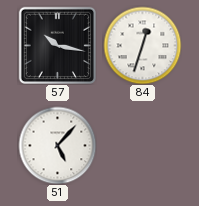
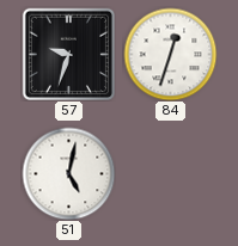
57: 10:17 -> 9:33
51: 5:07 -> 5:02
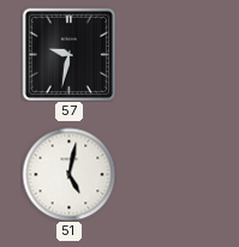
57: 9:33 -> 9:32
84: 12:33 -> none
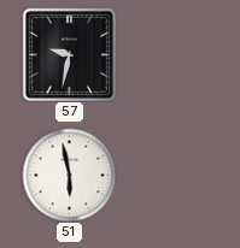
51: 5:02 -> 5:58
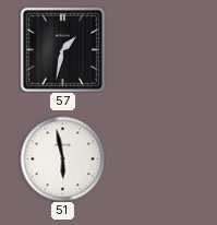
57: 9:32 -> 1:32
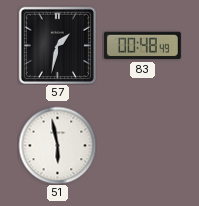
83: none -> 00:48
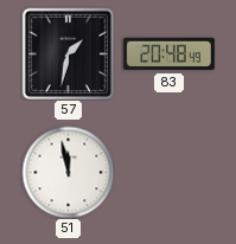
83: 00:48 -> 20:48
51: 5:58 -> 11:58
